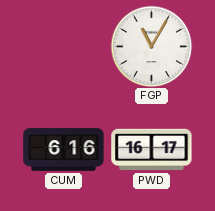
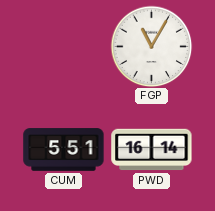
CUM: 6:16 -> 5:51
PWD: 16:17 -> 16:14
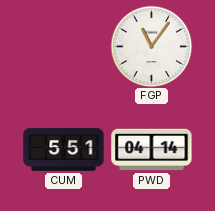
FGP: 11:05 -> 11:06
PWD: 16:14 -> 04:14
